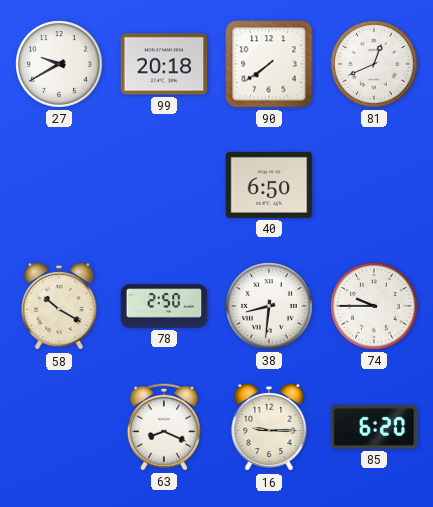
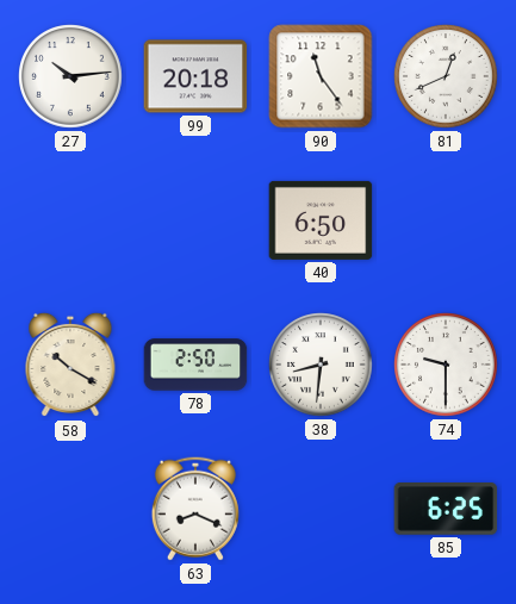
27: 9:40 -> 10:14
90: 7:39 -> 11:24
74: 9:45 -> 9:30
16: 9:15 -> none
85: 6:20 -> 6:25
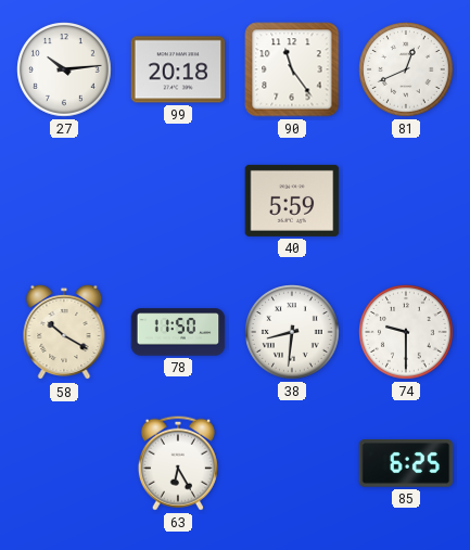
40: 6:50 -> 5:59
78: 2:50 -> 11:50
63: 8:19 -> 6:25
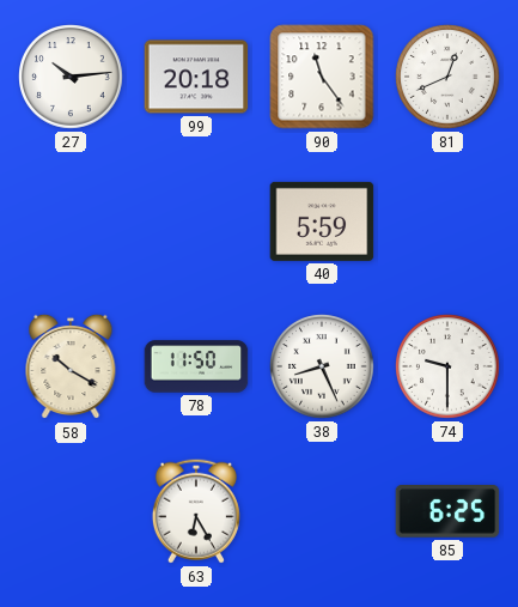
38: 8:31 -> 8:26
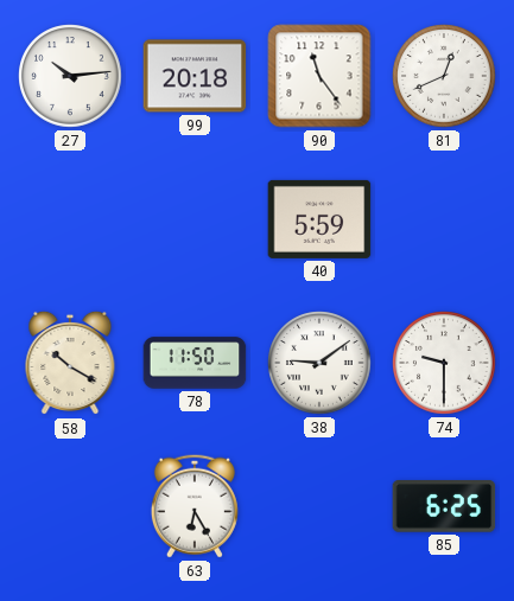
38: 8:26 -> 9:09
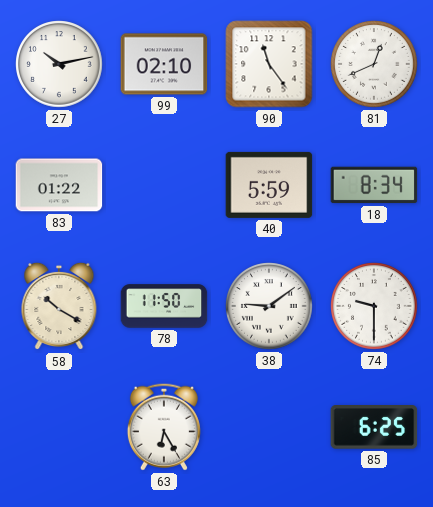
27: 10:14 -> 10:13
99: 20:18 -> 02:10
83: none -> 01:22
18: none -> 8:34
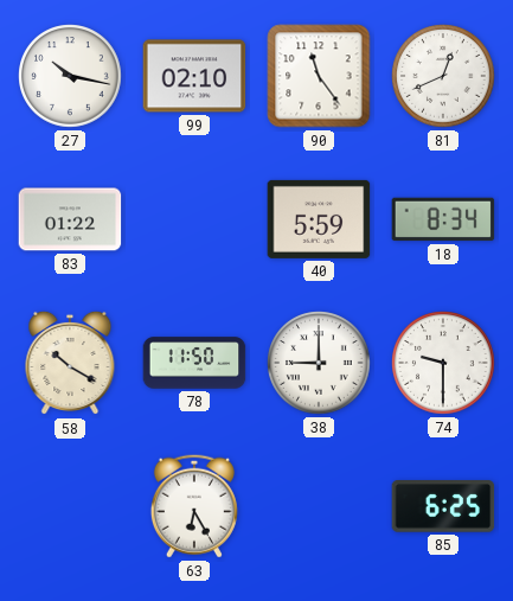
27: 10:13 -> 10:17
38: 9:09 -> 9:00
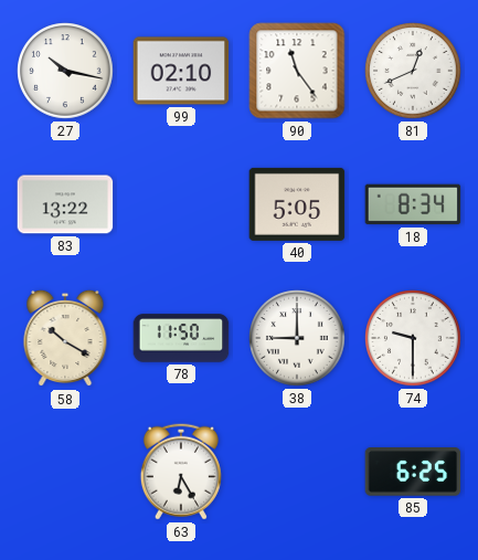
83: 01:22 -> 13:22
40: 5:59 -> 5:05
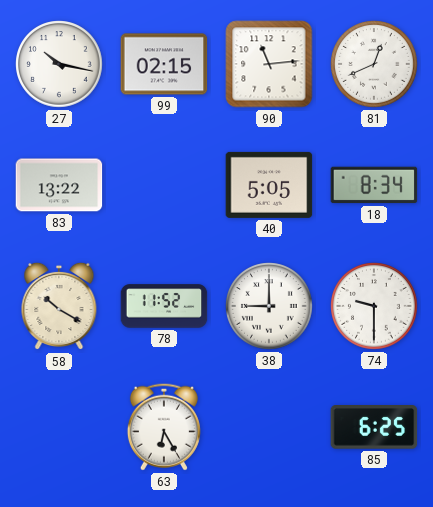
99: 02:10 -> 02:15
90: 11:24 -> 11:14
78: 11:50 -> 11:52
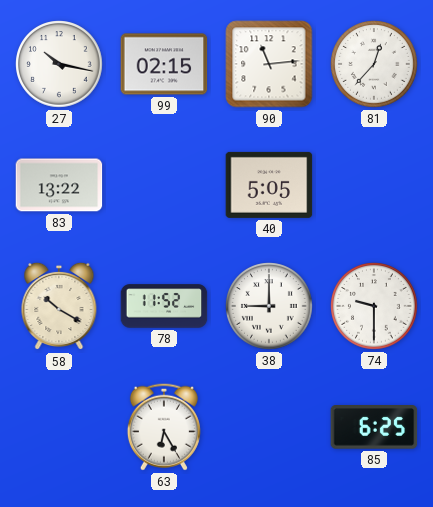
81: 12:41 -> 12:37
18: 8:34 -> none
